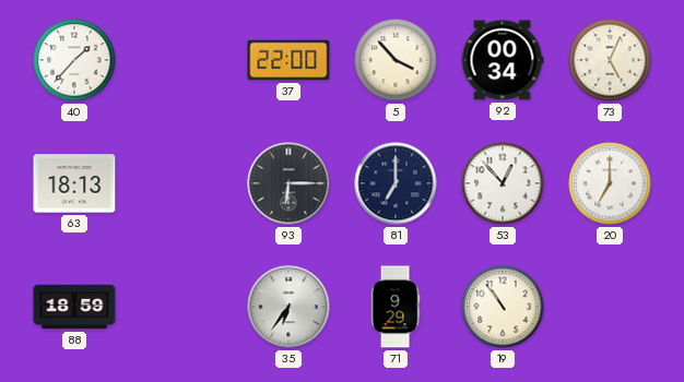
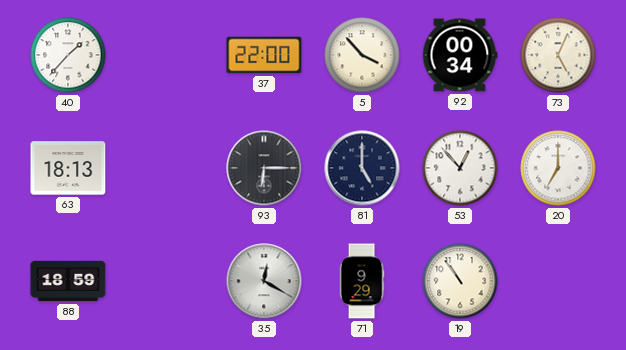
81: 7:00 -> 5:00
35: 6:36 -> 12:20
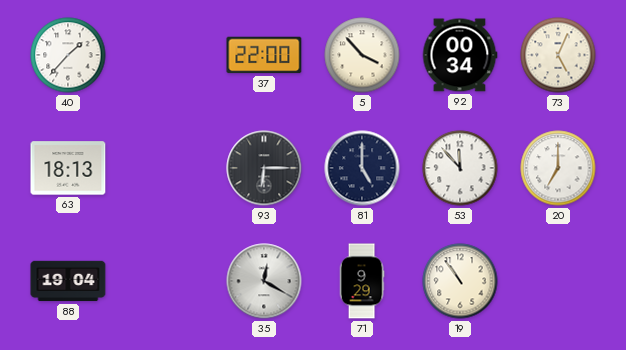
53: 12:53 -> 11:53
88: 18:59 -> 19:04
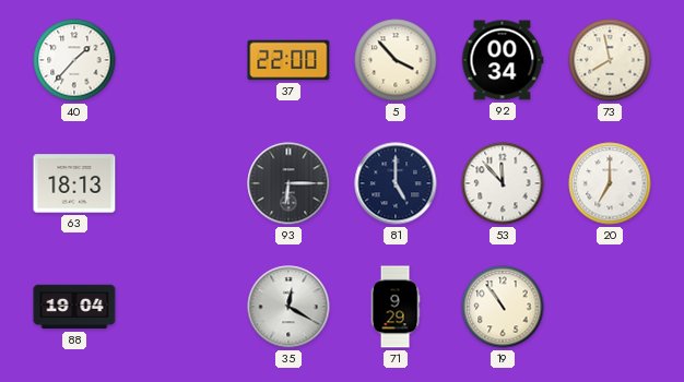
73: 5:04 -> 7:58
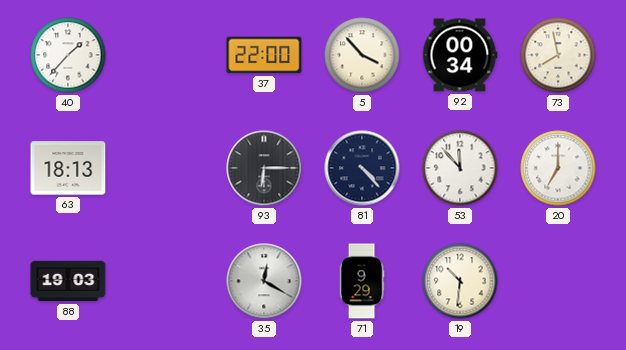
81: 5:00 -> 4:23
88: 19:04 -> 19:03
19: 10:54 -> 10:31
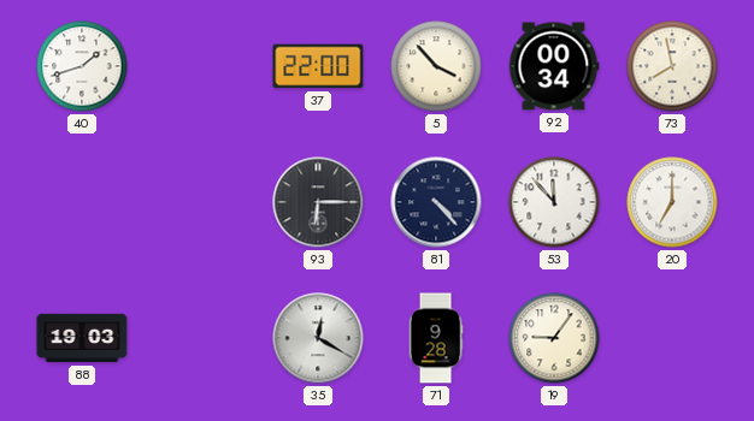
40: 1:37 -> 1:42
63: 18:13 -> none
71: 9:29 -> 9:28
19: 10:31 -> 9:06
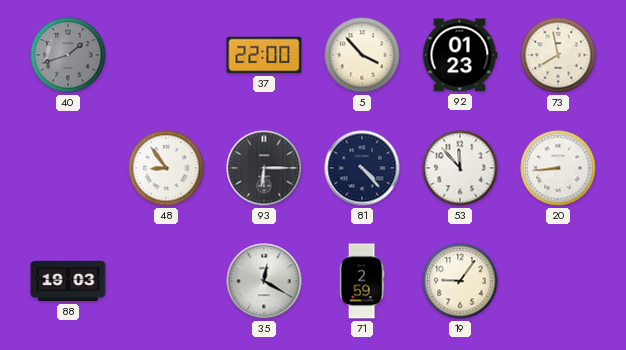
40 dial: white -> grey
92: 00:34 -> 01:23
48: none -> 8:54
20: 7:00 -> 8:44
71: 9:28 -> 2:59
